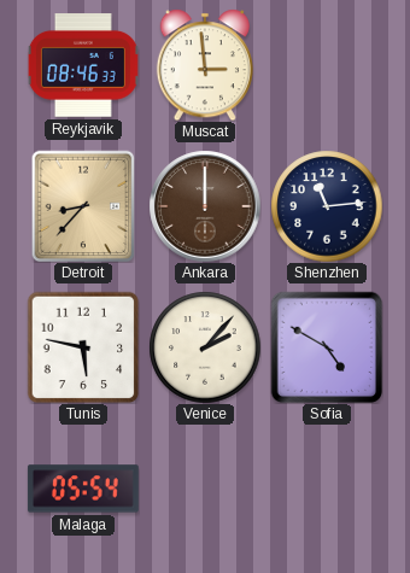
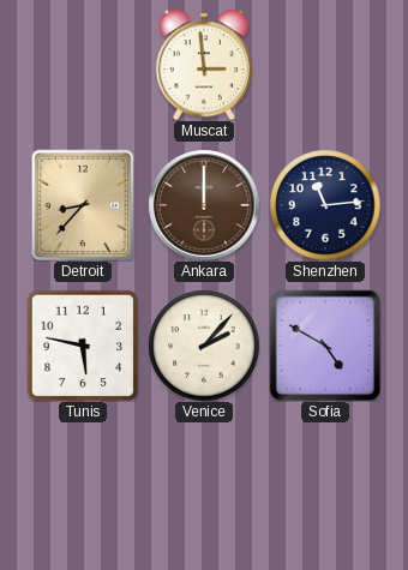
Reykjavik: 08:46 -> none
Malaga: 05:54 -> none
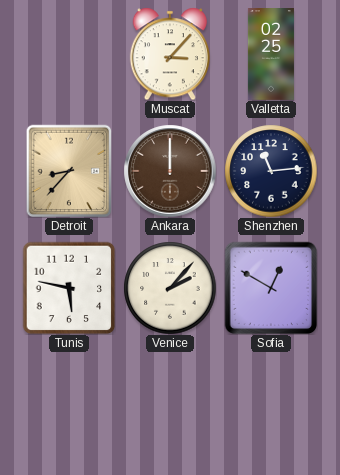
Muscat: 2:59 -> 3:07
Valletta: none -> 02:25
Sofia: 4:50 -> 12:50
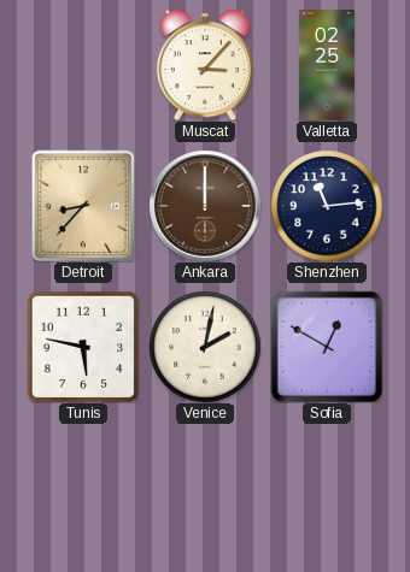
Venice: 2:07 -> 2:02
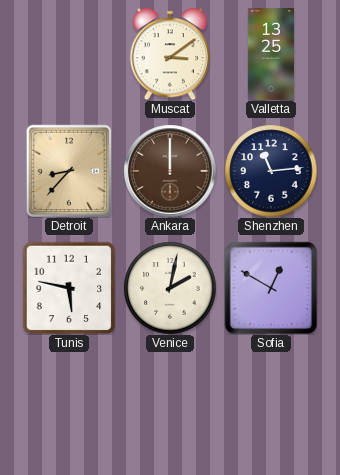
Muscat: 3:07 -> 3:09
Valletta: 02:25 -> 13:25
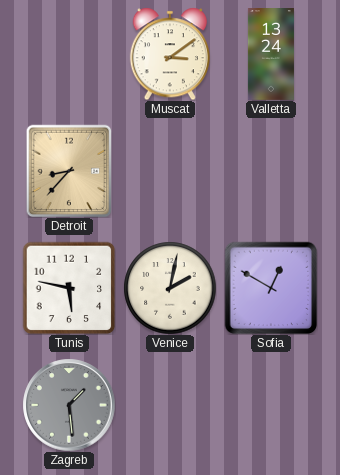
Valletta: 13:25 -> 13:24
Ankara: 12:00 -> none
Shenzhen: 11:14 -> none
Zagreb: none -> 1:29
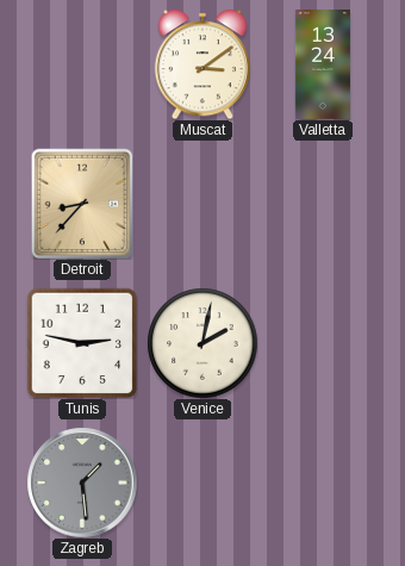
Tunis: 5:47 -> 2:47
Sofia: 12:50 -> none
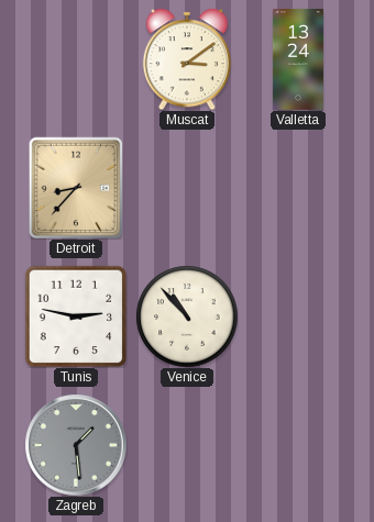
Venice: 2:02 -> 10:53
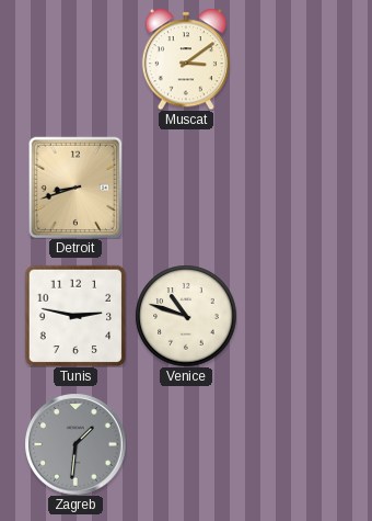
Valletta: 13:24 -> none
Detroit: 8:37 -> 8:42
Venice: 10:53 -> 10:48
Zagreb: 1:29 -> 1:31
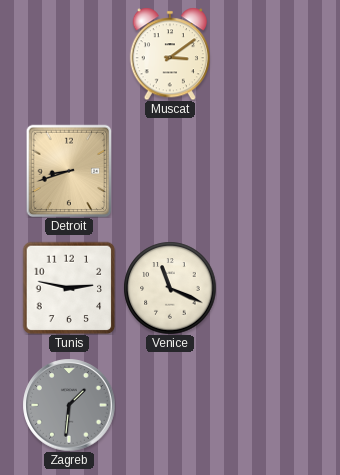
Venice: 10:48 -> 11:19
